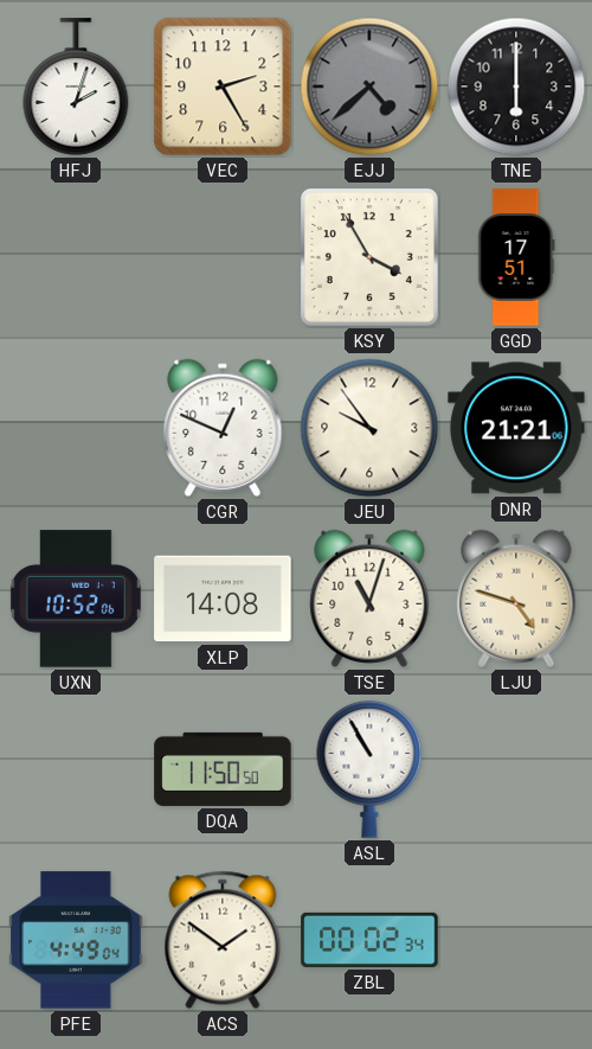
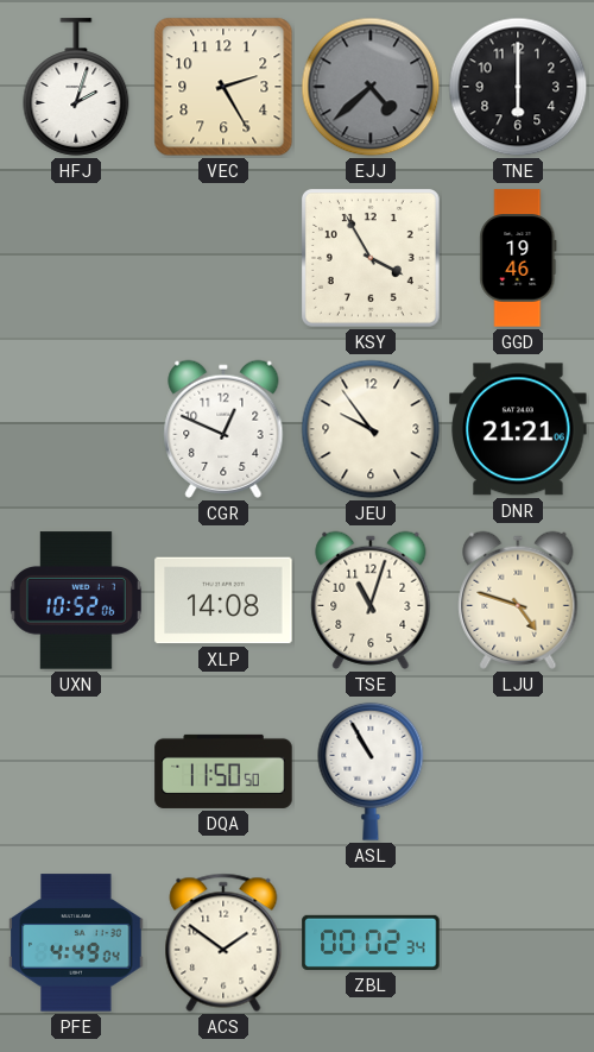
GGD: 17:51 -> 19:46
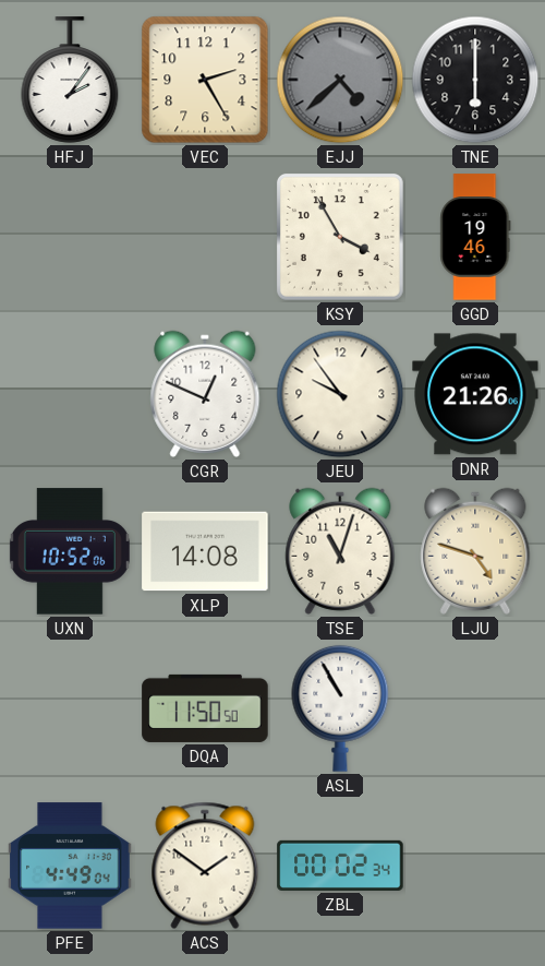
HFJ: 2:03 -> 2:06
DNR: 21:21 -> 21:26
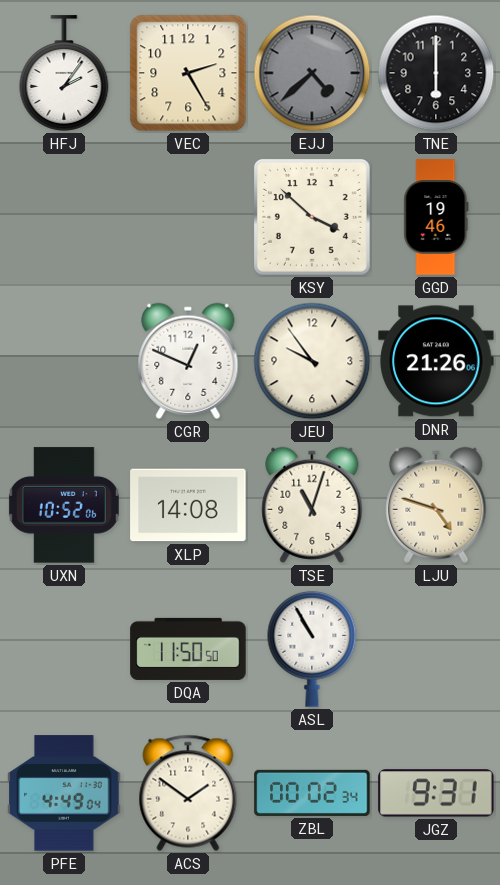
KSY: 3:55 -> 3:52
JGZ: none -> 9:31
